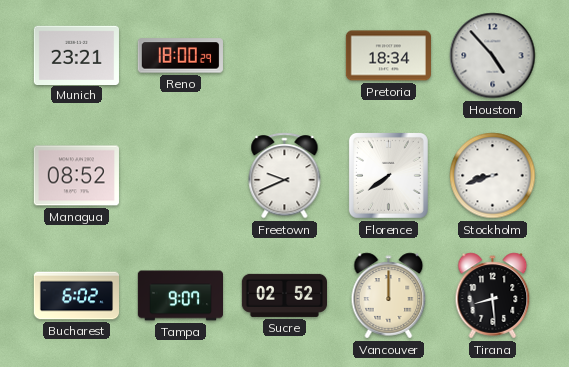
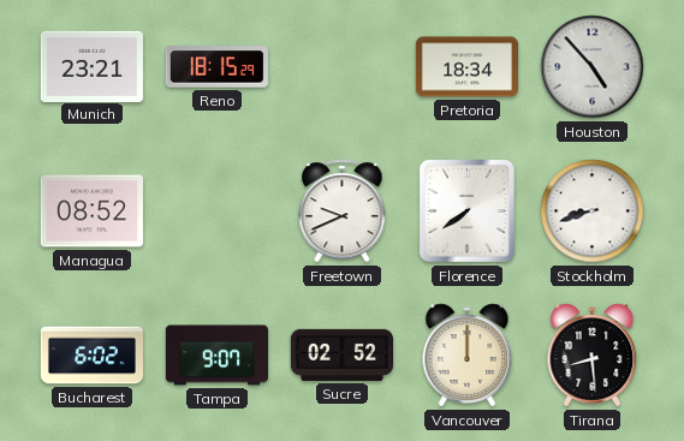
Reno: 18:00 -> 18:15
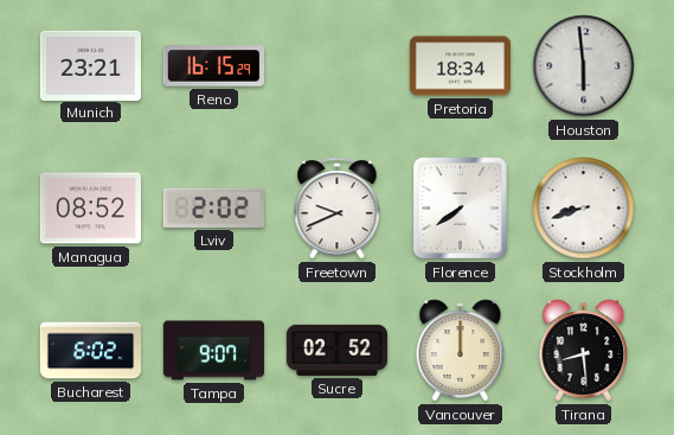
Reno: 18:15 -> 16:15
Houston: 4:53 -> 5:59
Lviv: none -> 2:02
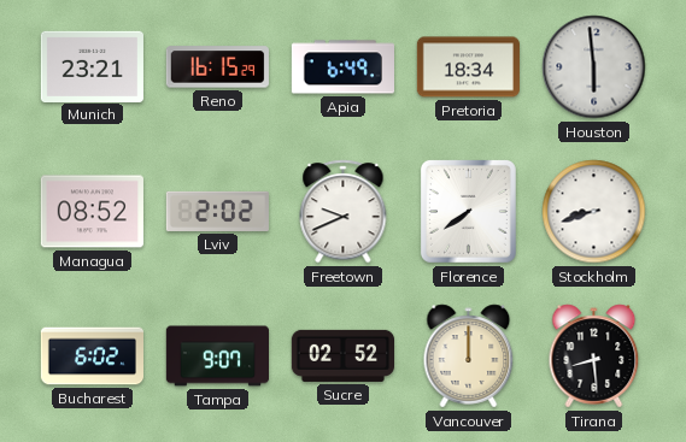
Apia: none -> 6:49
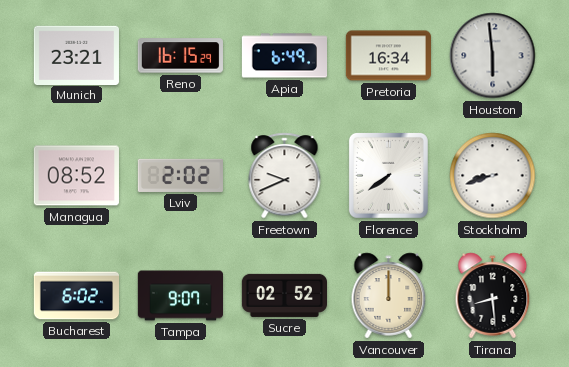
Pretoria: 18:34 -> 16:34
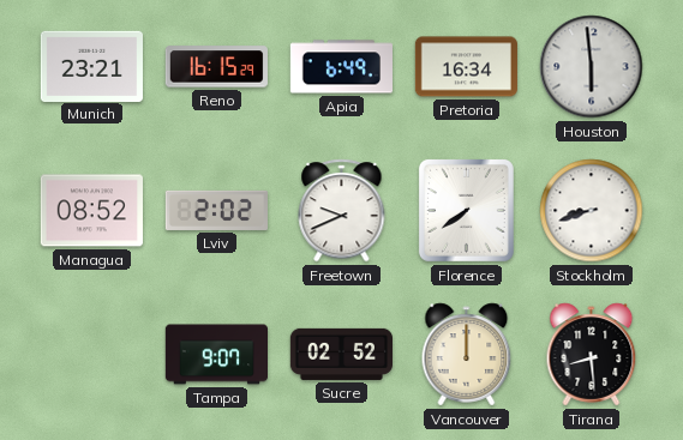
Bucharest: 6:02 -> none
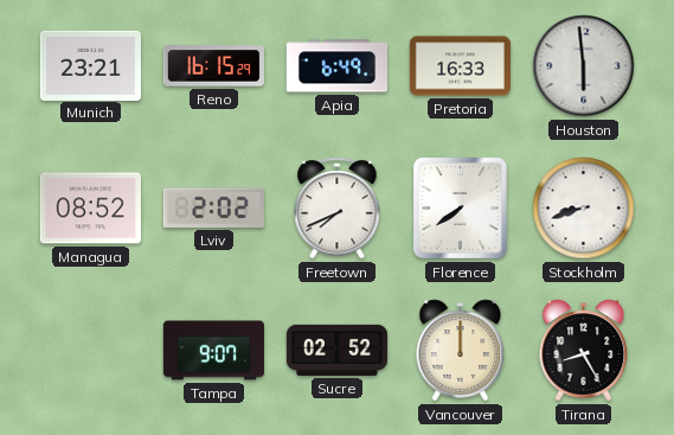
Pretoria: 16:34 -> 16:33
Freetown: 9:41 -> 7:41
Tirana: 8:29 -> 8:25
